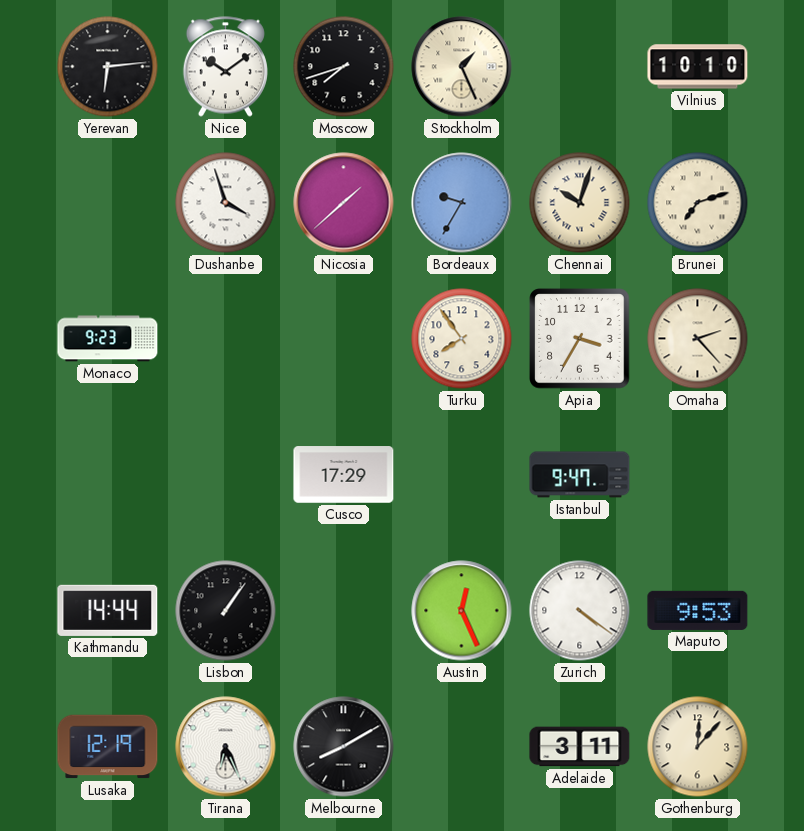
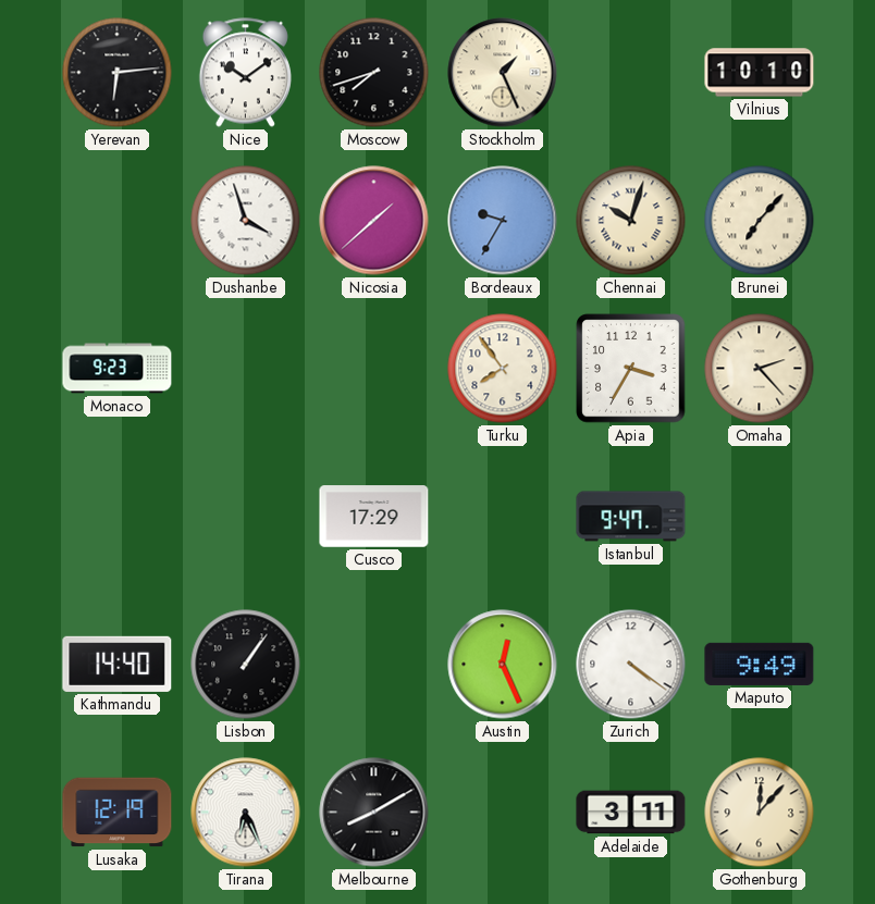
Brunei: 7:12 -> 7:07
Kathmandu: 14:44 -> 14:40
Maputo: 9:53 -> 9:49
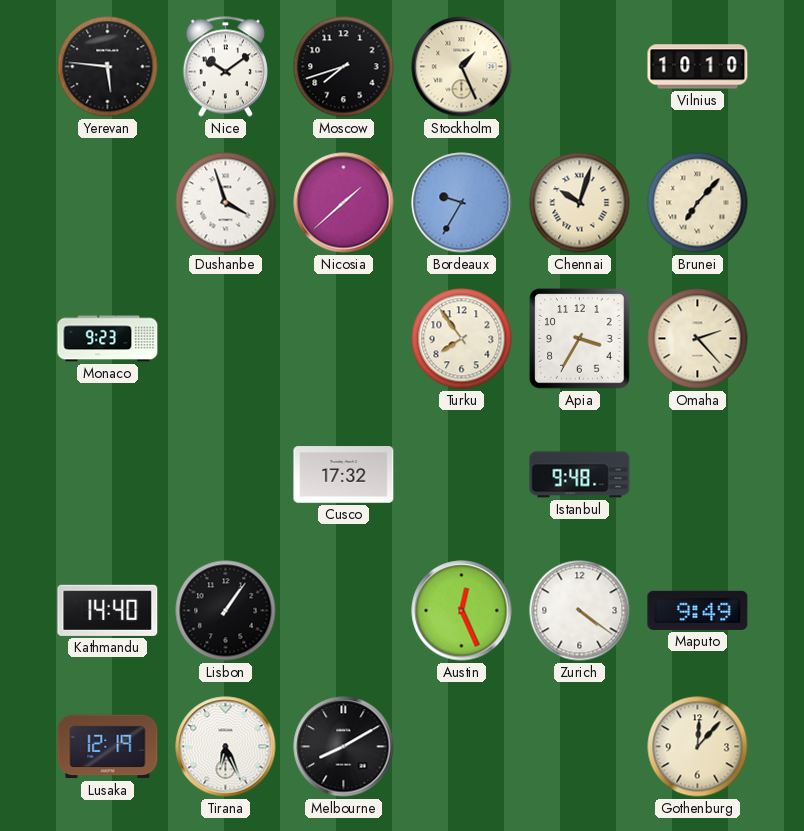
Yerevan: 6:14 -> 5:46
Cusco: 17:29 -> 17:32
Istanbul: 9:47 -> 9:48
Adelaide: 3:11 -> none
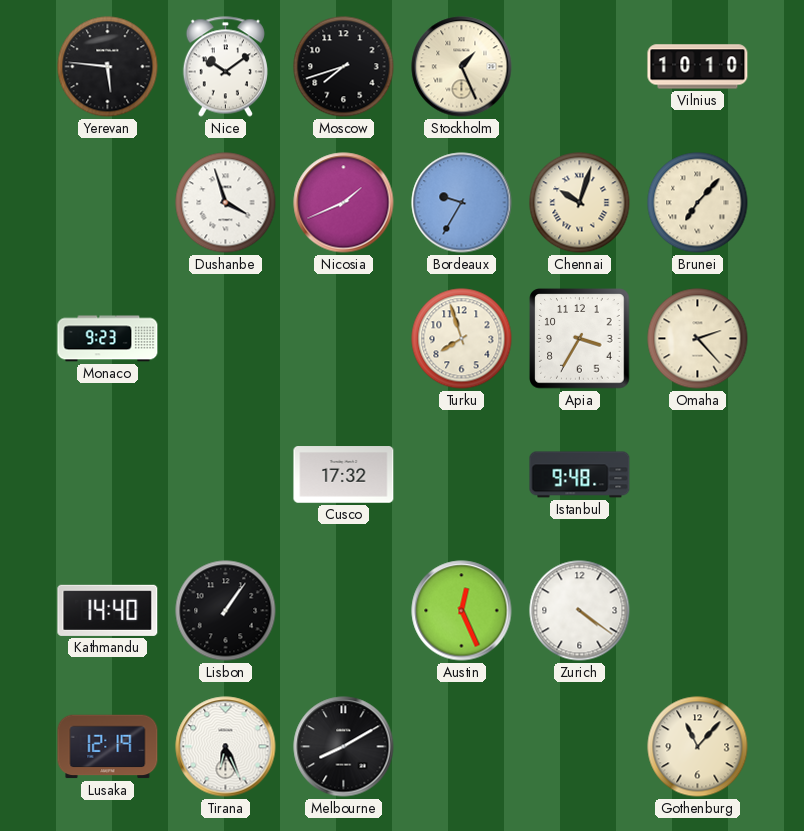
Nicosia: 1:38 -> 1:41
Turku: 7:54 -> 7:57
Maputo: 9:49 -> none
Gothenburg: 12:07 -> 11:07
